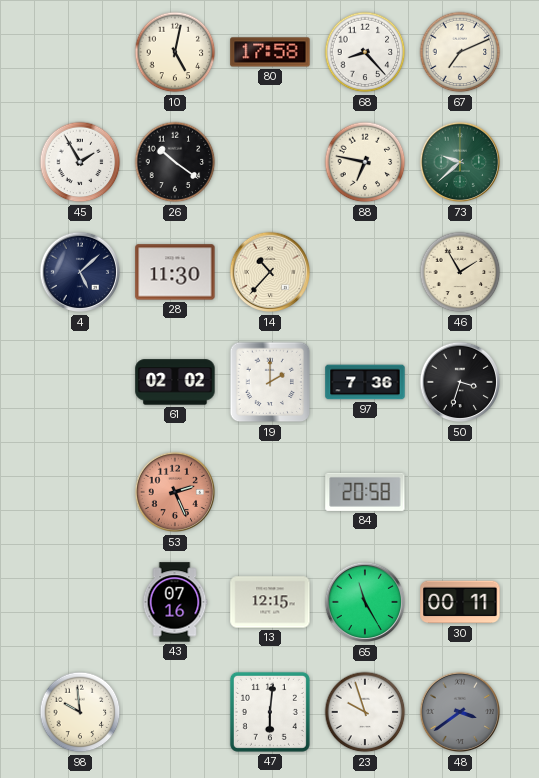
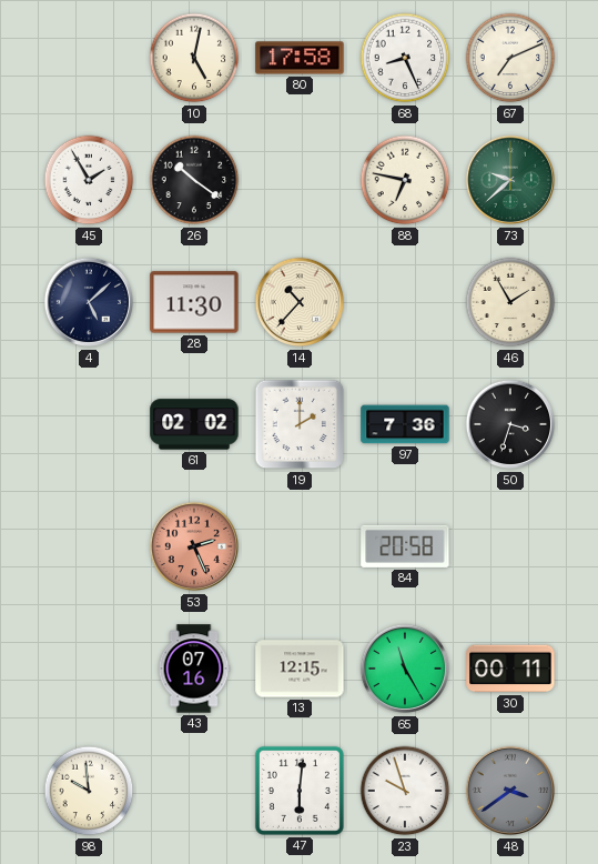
68: 8:23 -> 8:26
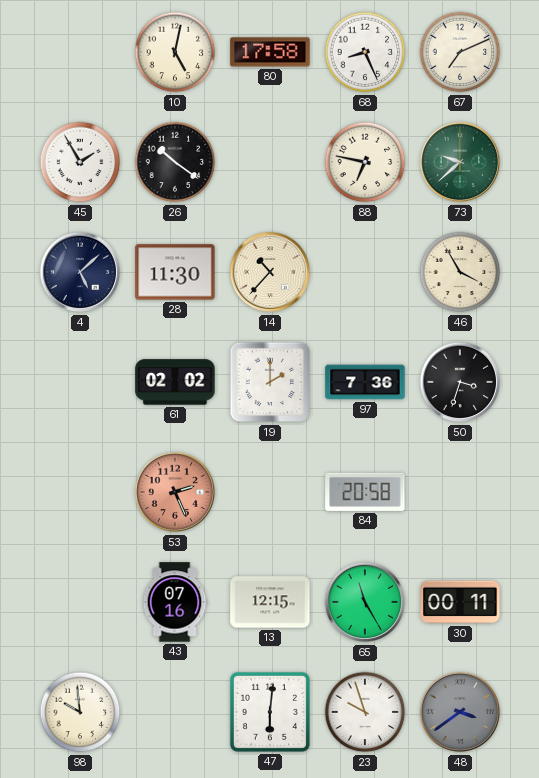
46: 1:55 -> 3:55
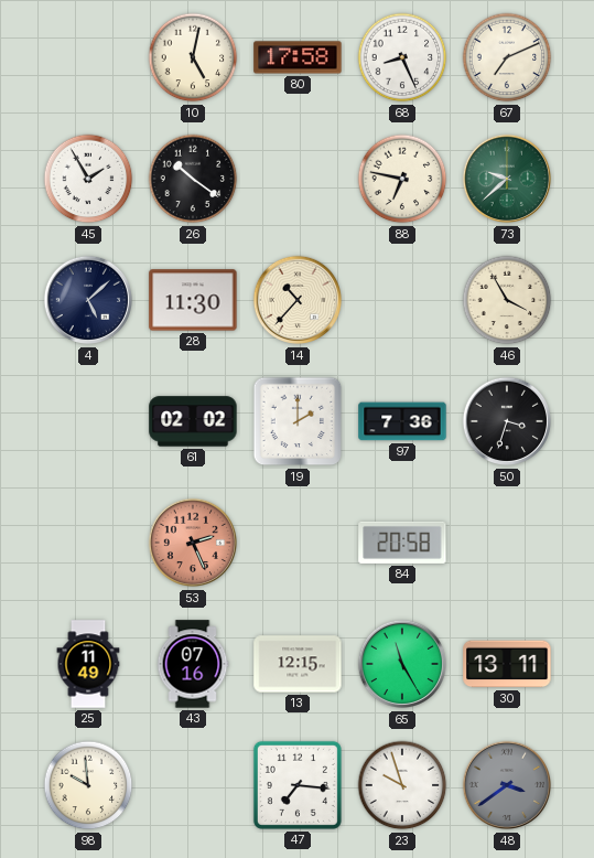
25: none -> 11:49
30: 00:11 -> 13:11
47: 6:01 -> 7:16
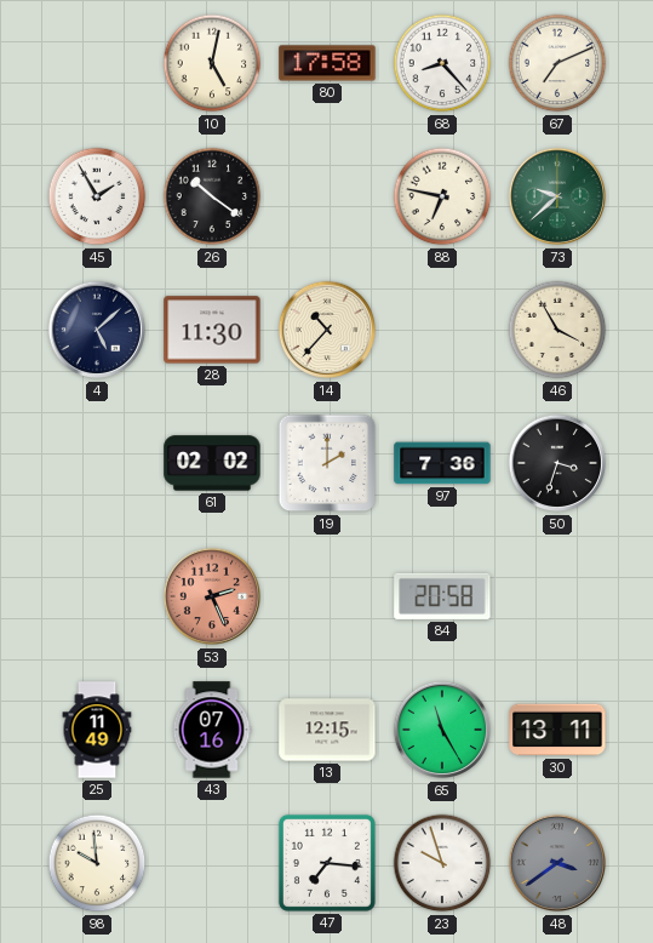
68: 8:26 -> 8:23
